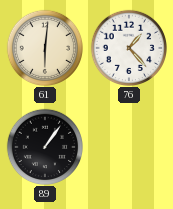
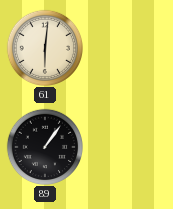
76: 1:23 -> none
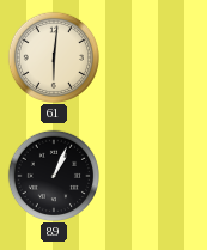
89: 1:06 -> 1:04
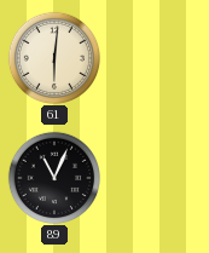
89: 1:04 -> 11:04
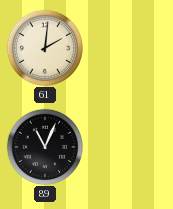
61: 6:01 -> 2:01
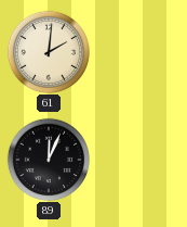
89: 11:04 -> 12:04
